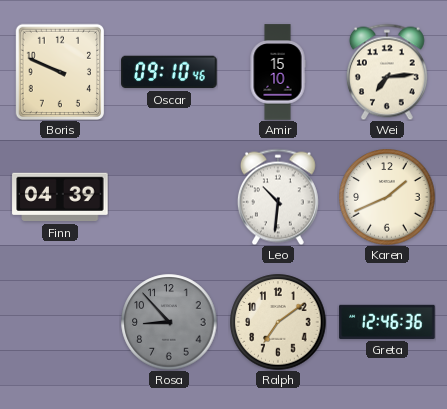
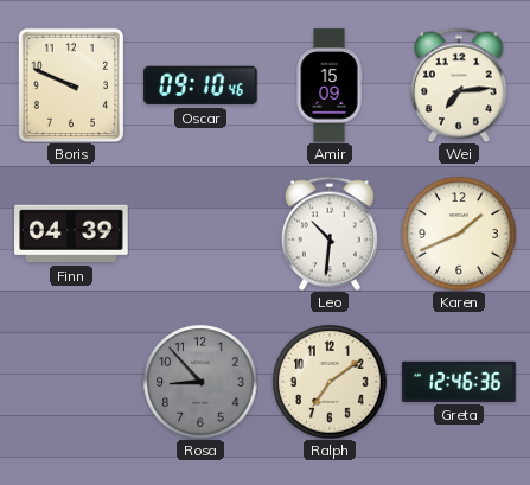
Amir: 15:10 -> 15:09
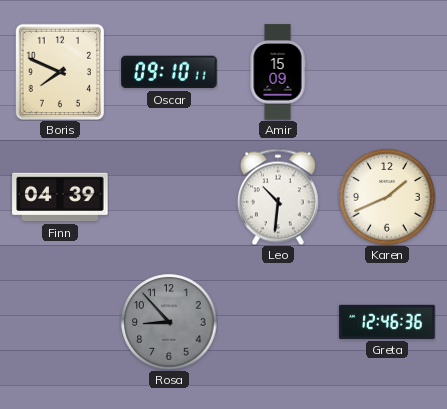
Boris: 9:49 -> 7:49
Oscar: 09:10:46 -> 09:10:11
Wei: 7:14 -> none
Ralph: 7:09 -> none
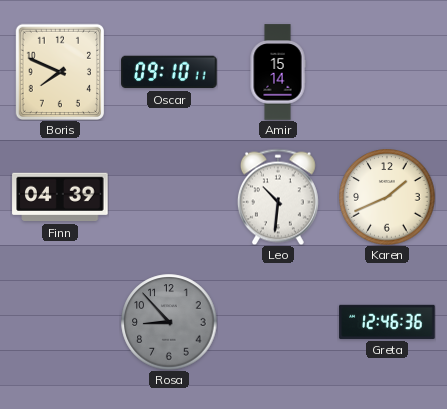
Amir: 15:09 -> 15:14
